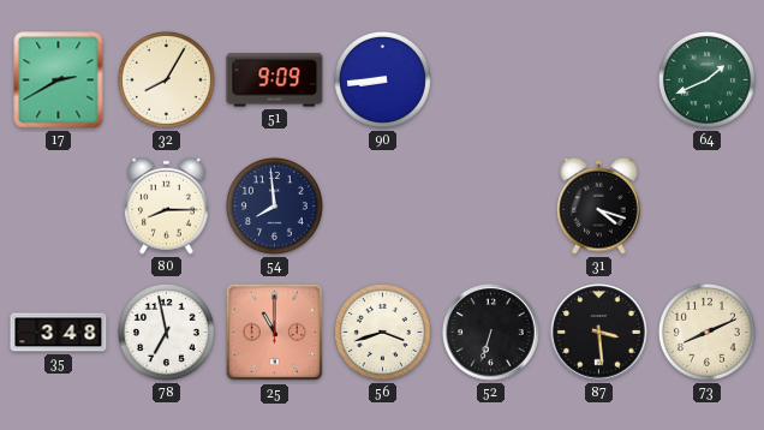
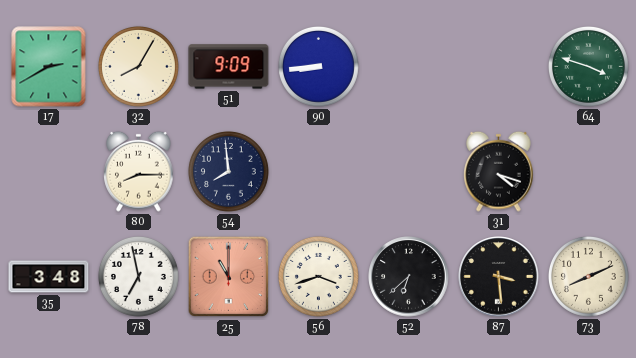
64: 1:41 -> 3:48
52: 6:33 -> 6:38
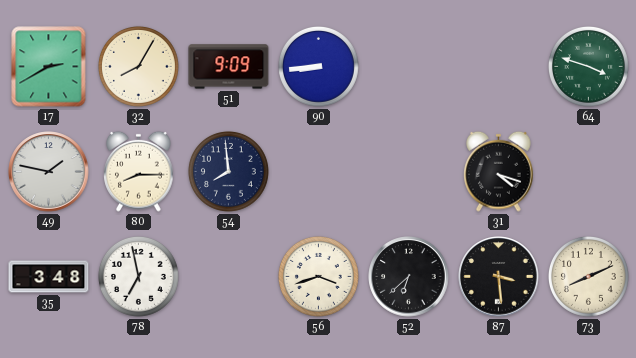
49: none -> 1:47
25: 11:00 -> none
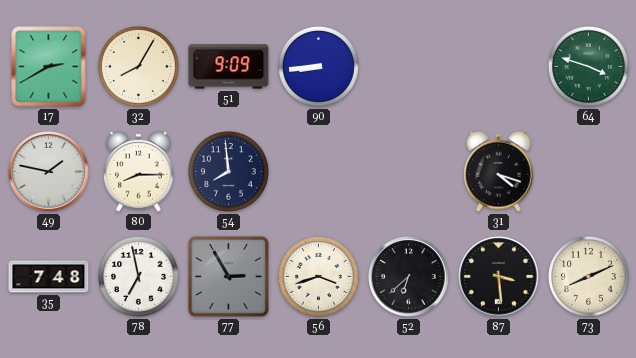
35: 3:48 -> 7:48
77: none -> 2:55
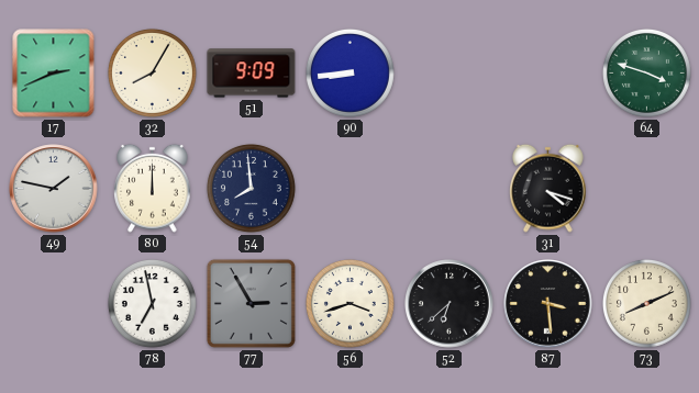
17: 2:40 -> 2:41
80: 8:15 -> 12:00
35: 7:48 -> none
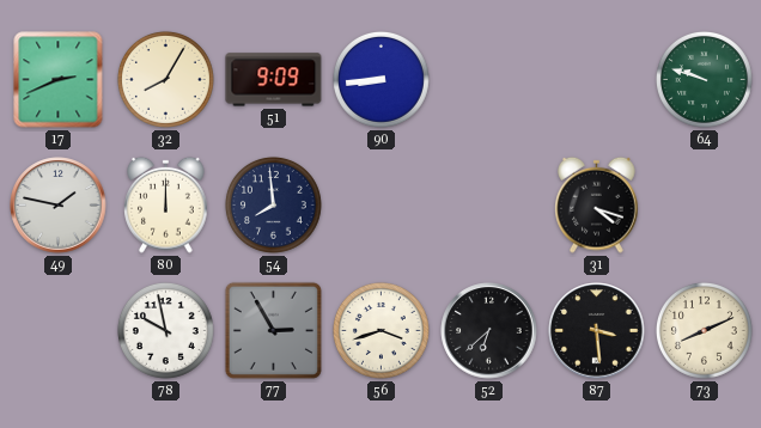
64: 3:48 -> 9:48
78: 6:58 -> 9:58
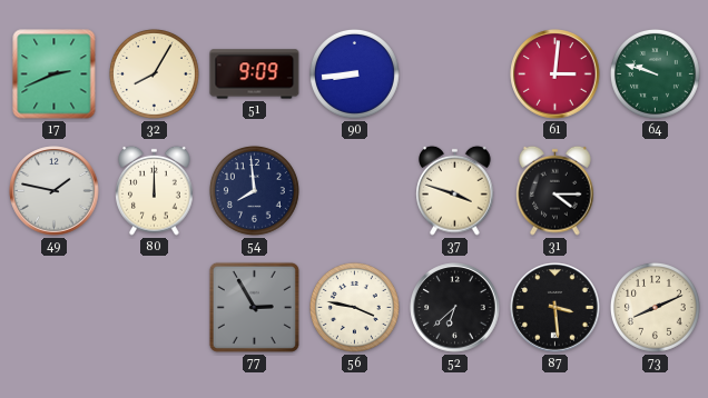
61: none -> 3:01
37: none -> 3:48
31: 4:18 -> 4:15
78: 9:58 -> none
56: 3:42 -> 3:47
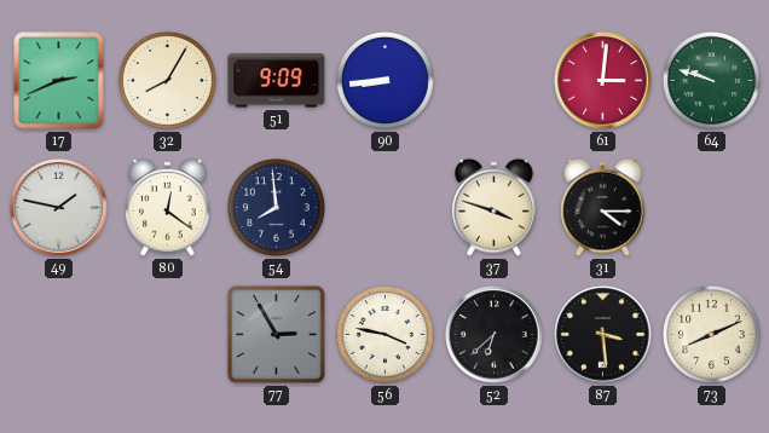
80: 12:00 -> 12:21
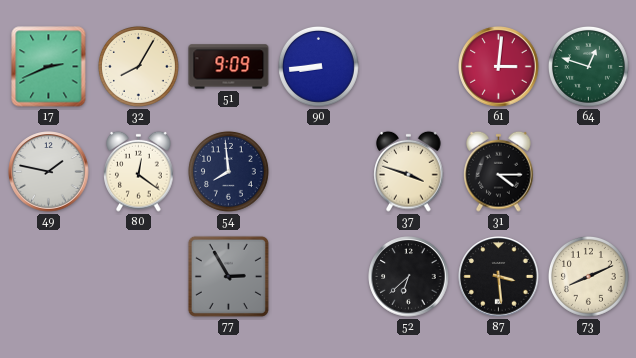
64: 9:48 -> 12:48
56: 3:47 -> none
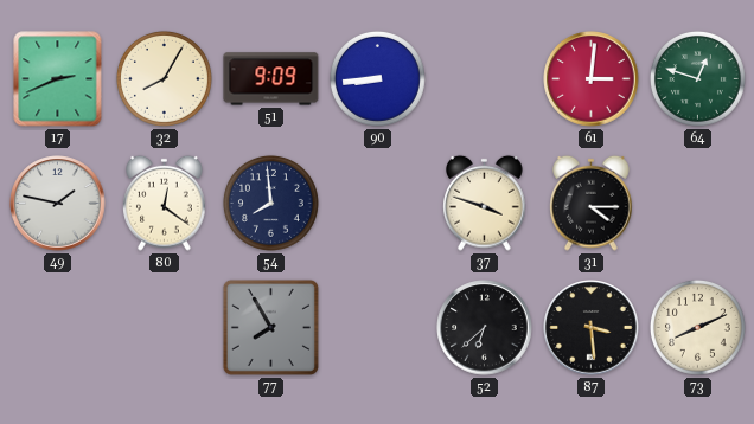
77: 2:55 -> 7:55
